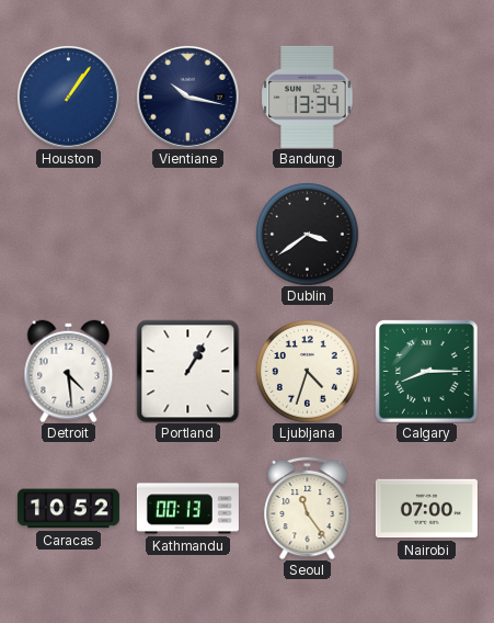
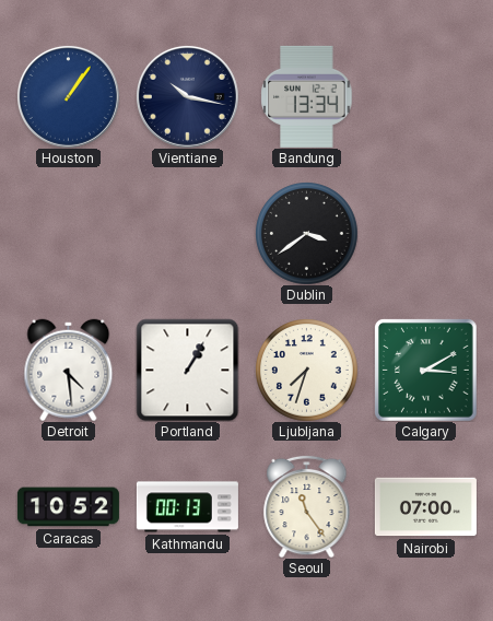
Ljubljana: 4:33 -> 7:33
Calgary: 8:15 -> 3:10
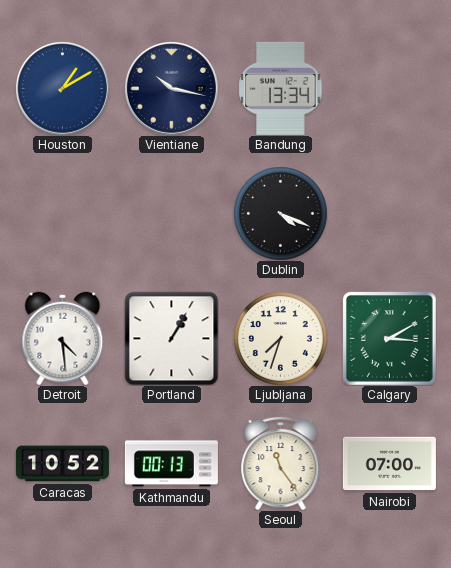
Houston: 1:06 -> 1:10
Dublin: 3:39 -> 4:19
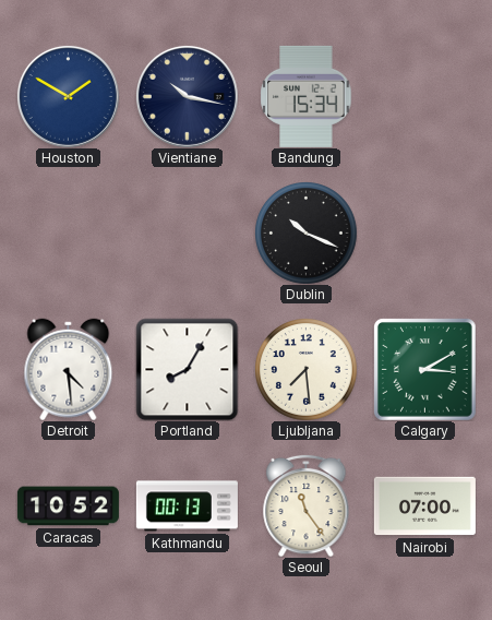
Houston: 1:10 -> 1:50
Bandung: 13:34 -> 15:34
Dublin: 4:19 -> 10:19
Portland: 1:05 -> 8:05
Ljubljana: 7:33 -> 7:29
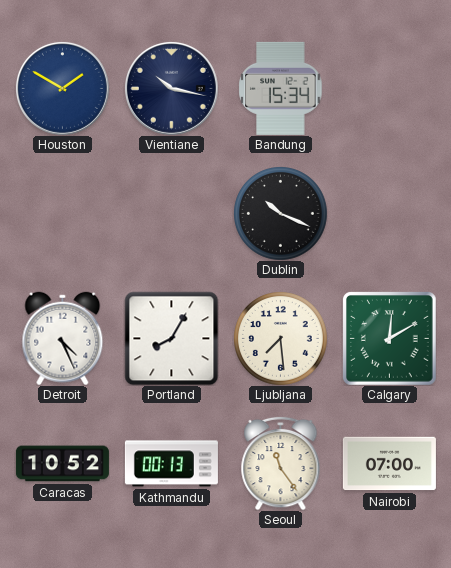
Detroit: 4:29 -> 4:26
Calgary: 3:10 -> 12:10
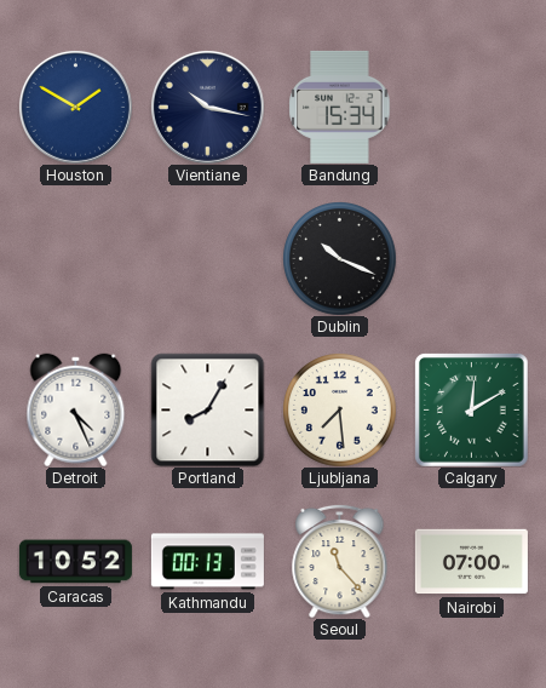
Seoul: 11:24 -> 11:23
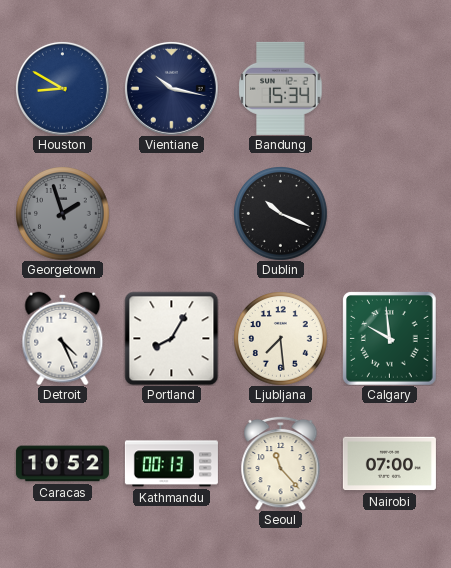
Houston: 1:50 -> 8:50
Georgetown: none -> 1:57
Calgary: 12:10 -> 9:59
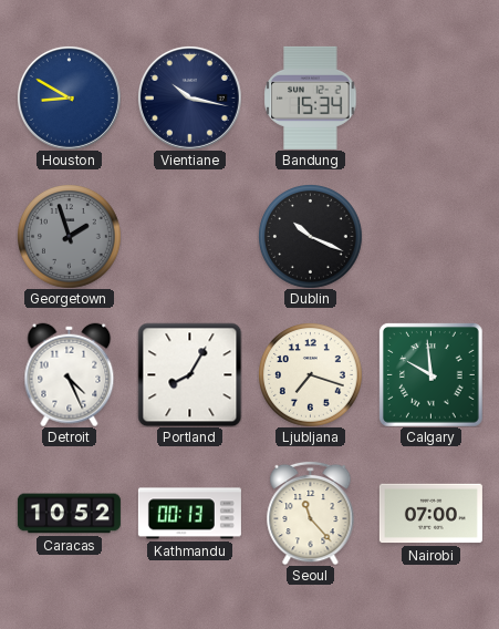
Ljubljana: 7:29 -> 7:18
